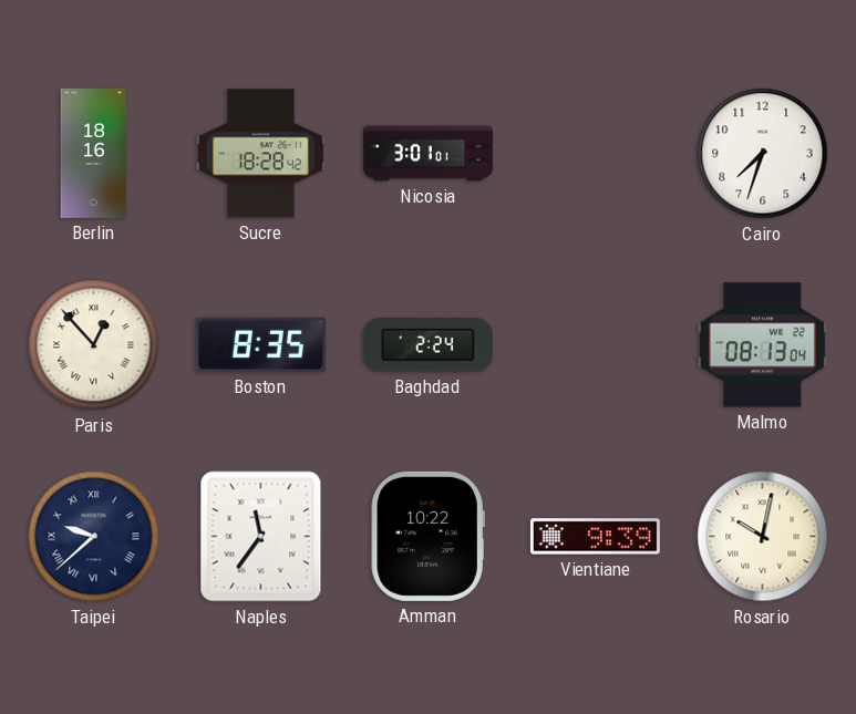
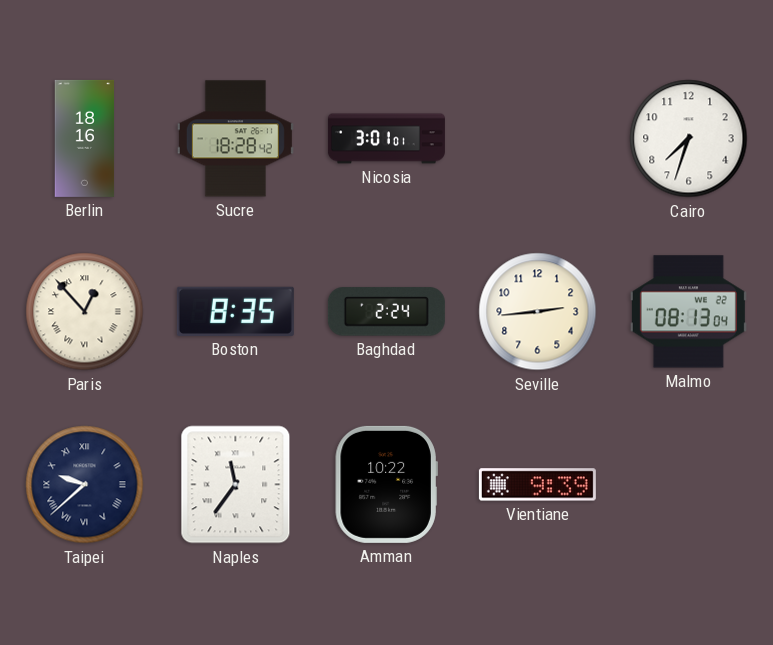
Seville: none -> 2:44
Rosario: 10:02 -> none
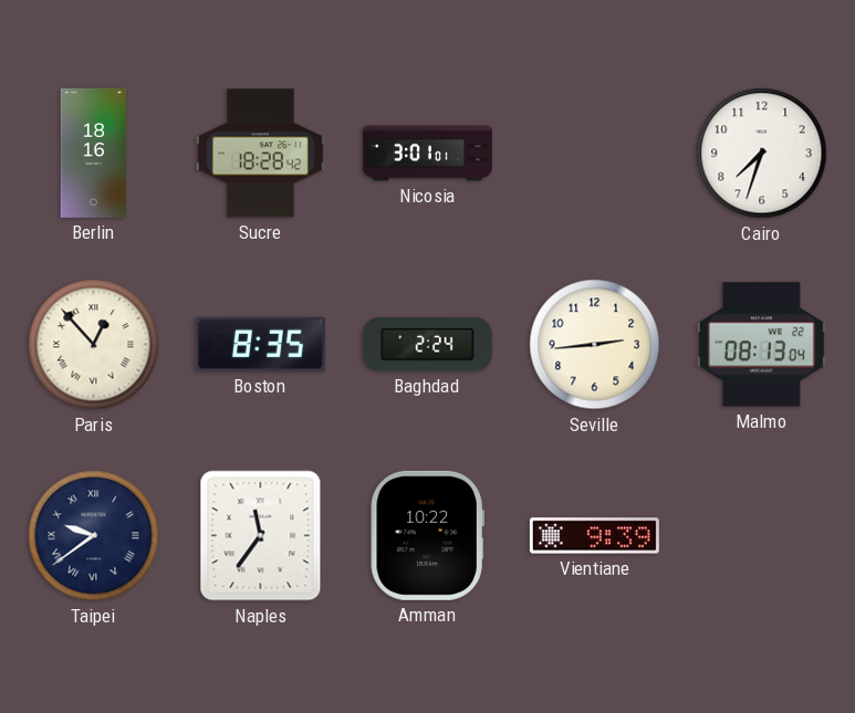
Taipei: 9:38 -> 9:39
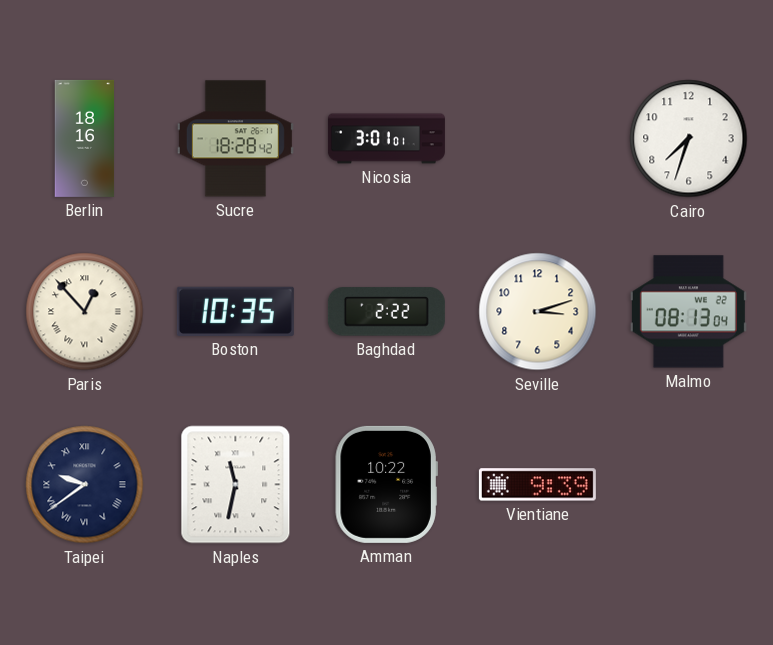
Boston: 8:35 -> 10:35
Baghdad: 2:24 -> 2:22
Seville: 2:44 -> 3:12
Naples: 11:36 -> 11:32
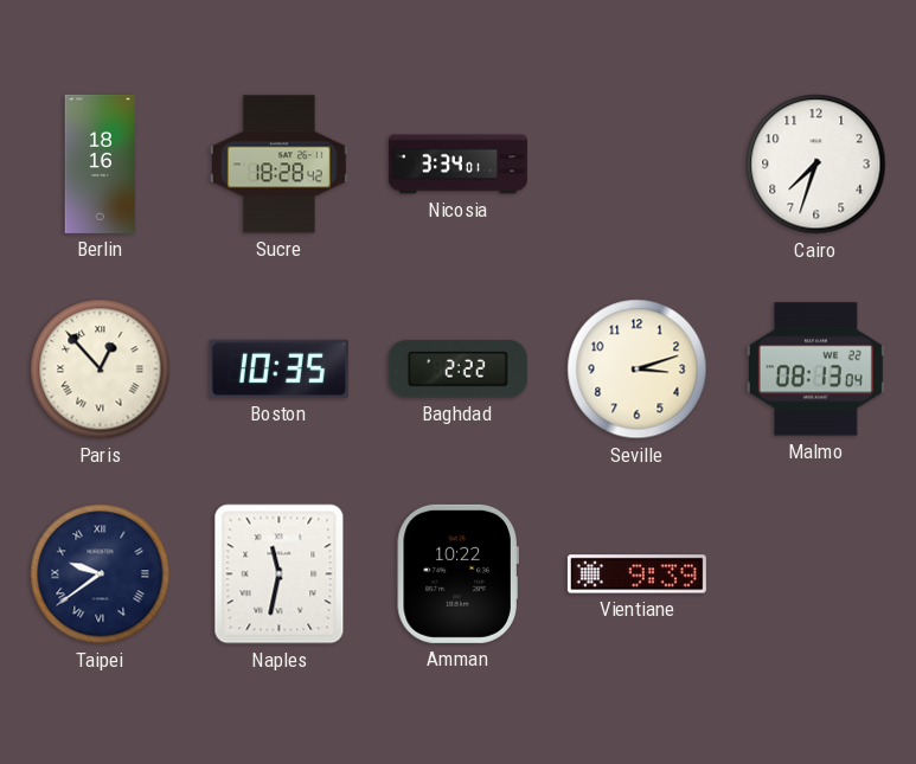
Nicosia: 3:01 -> 3:34
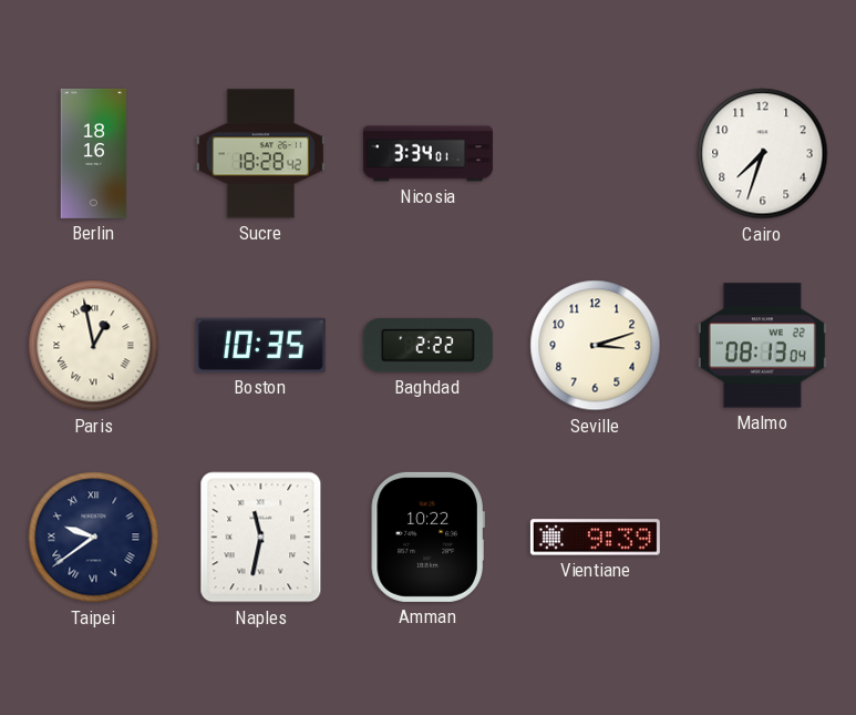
Paris: 12:53 -> 12:58
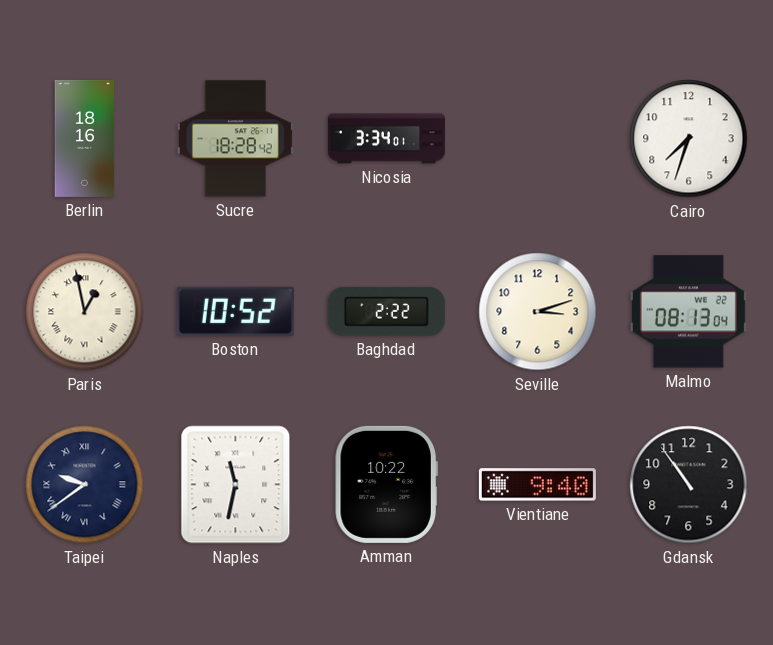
Boston: 10:35 -> 10:52
Vientiane: 9:39 -> 9:40
Gdansk: none -> 10:54
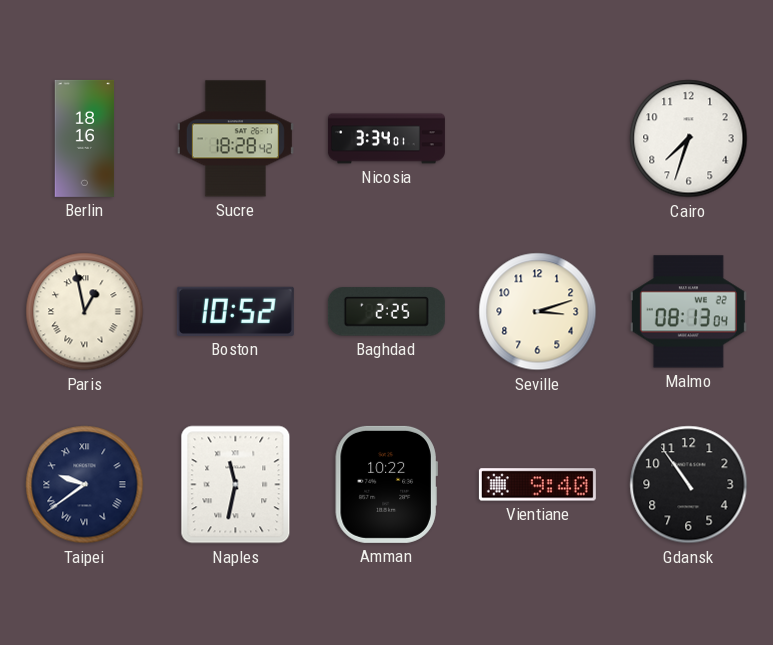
Baghdad: 2:22 -> 2:25
